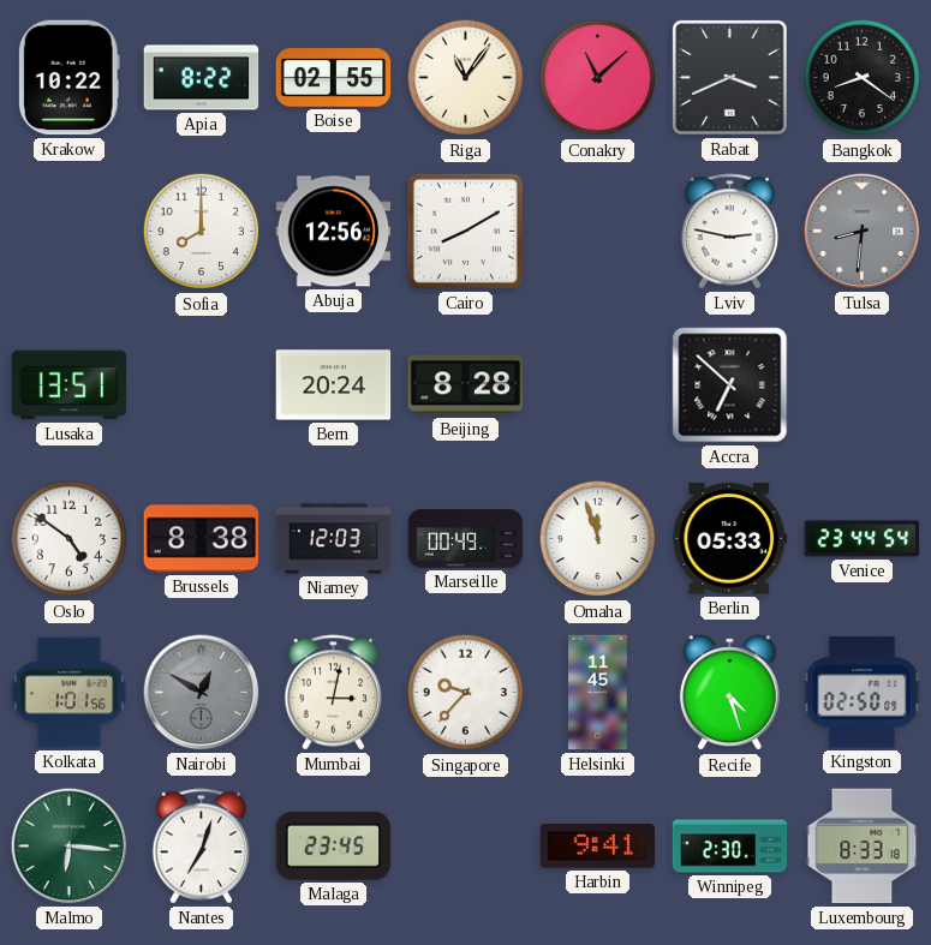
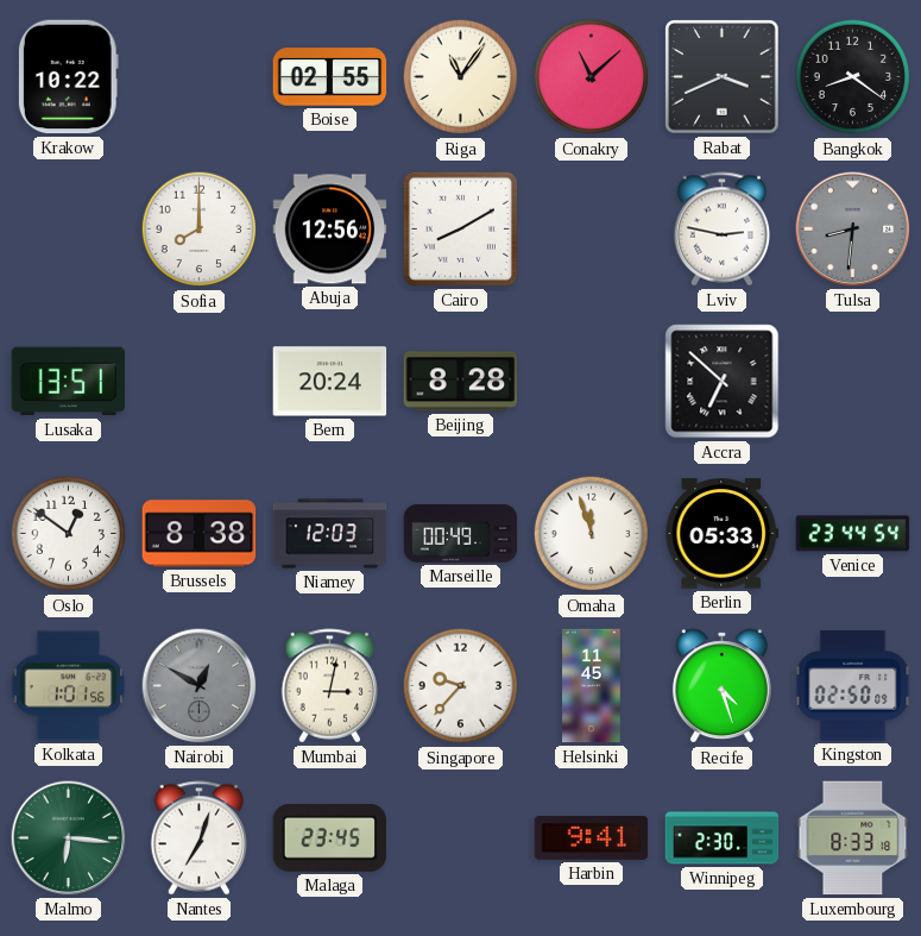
Apia: 8:22 -> none
Oslo: 4:51 -> 12:51
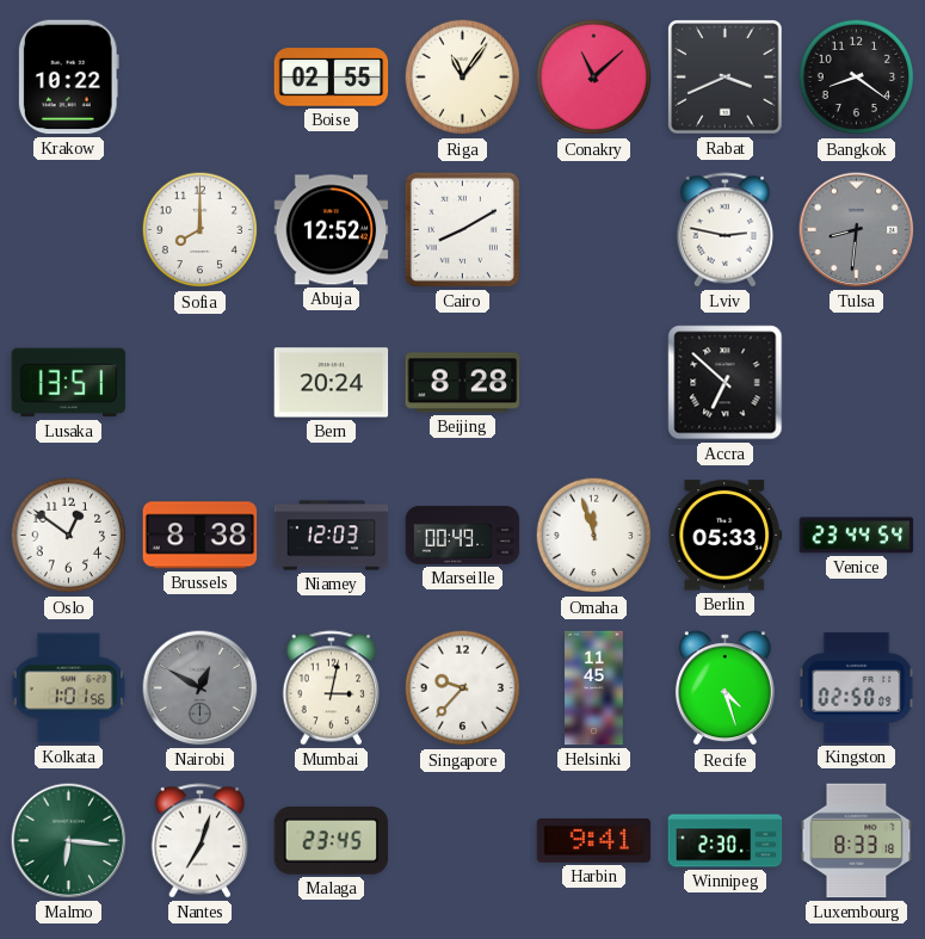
Abuja: 12:56 -> 12:52
